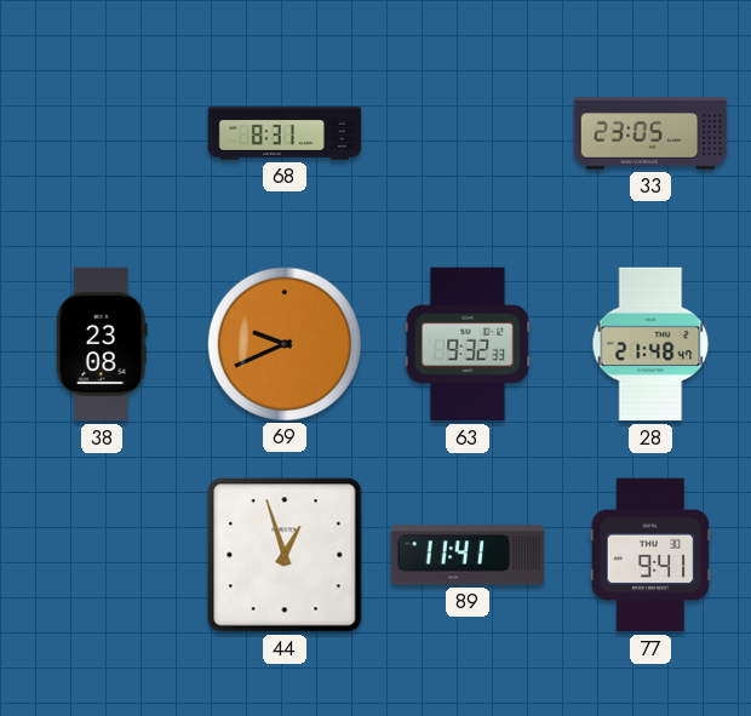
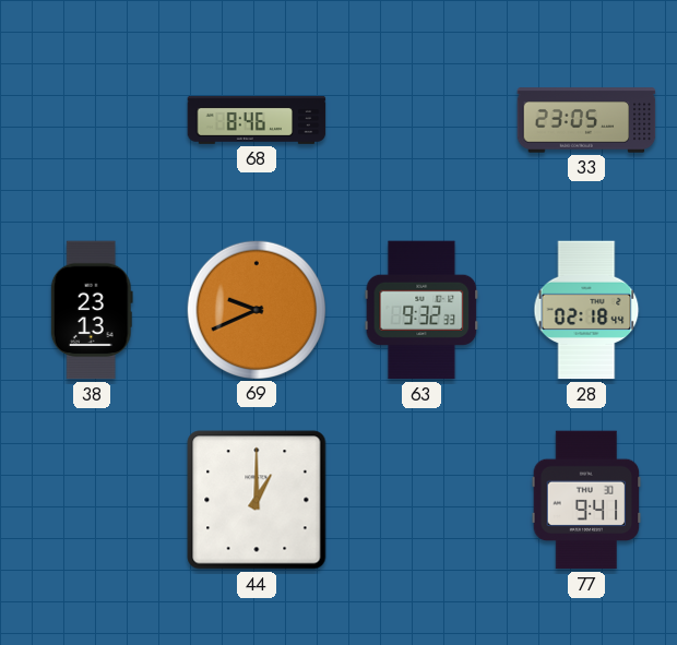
68: 8:31 -> 8:46
38: 23:08 -> 23:13
28: 21:48 -> 02:18
44: 12:57 -> 1:00
89: 11:41 -> none
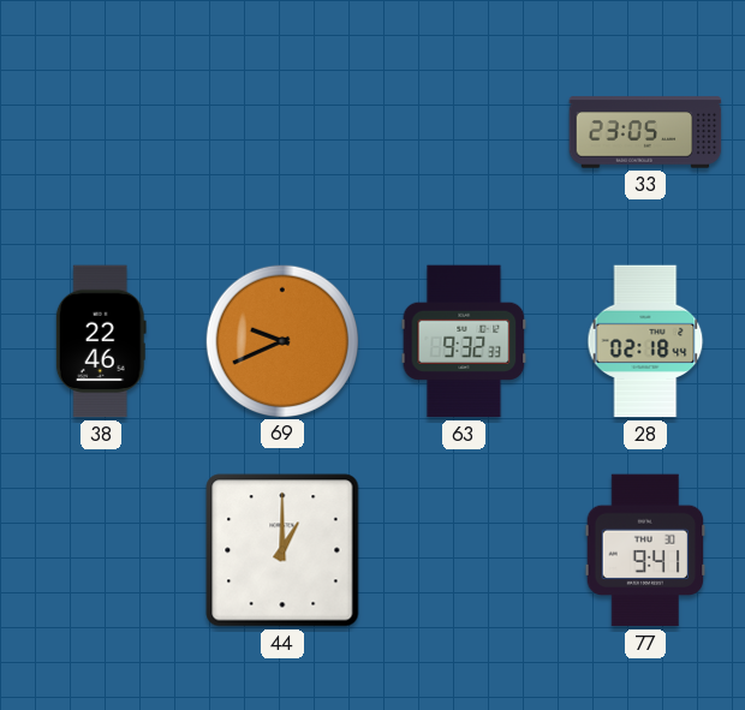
68: 8:46 -> none
38: 23:13 -> 22:46
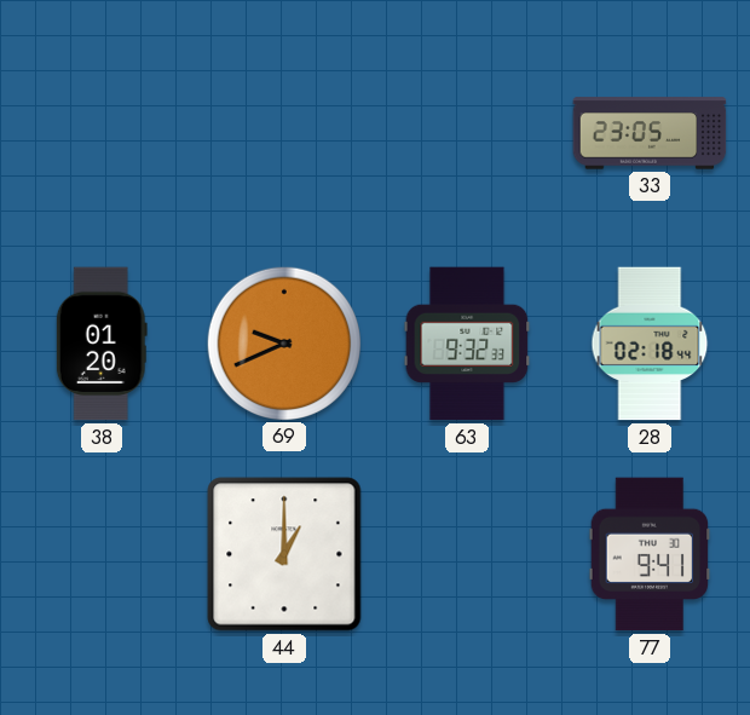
38: 22:46 -> 01:20
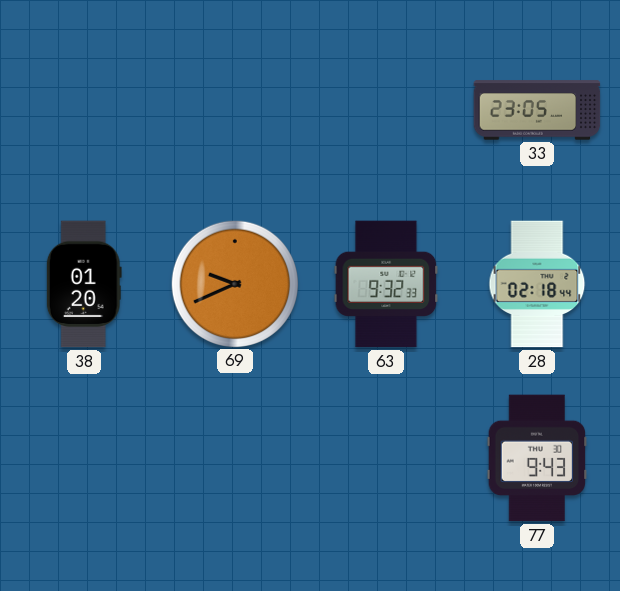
44: 1:00 -> none
77: 9:41 -> 9:43
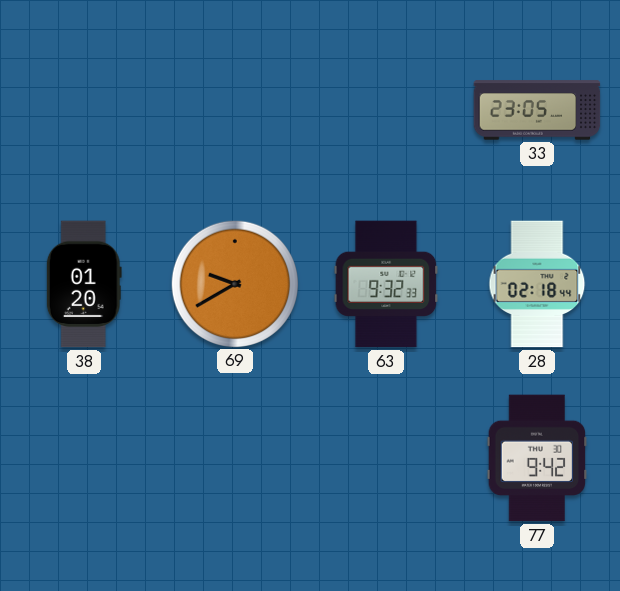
69: 9:41 -> 9:40
77: 9:43 -> 9:42
